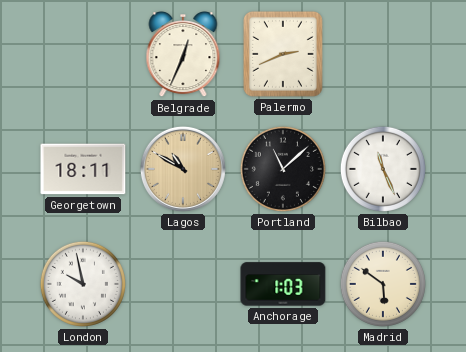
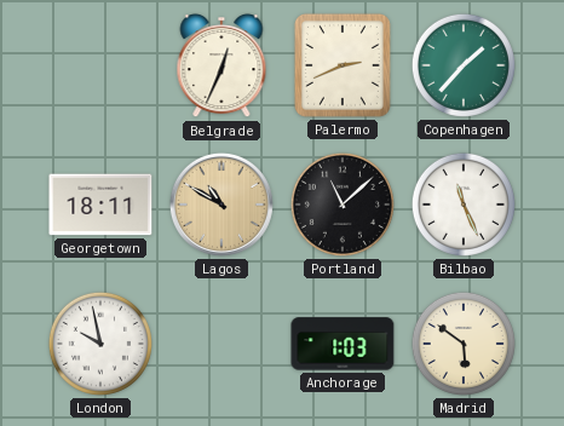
Copenhagen: none -> 1:37
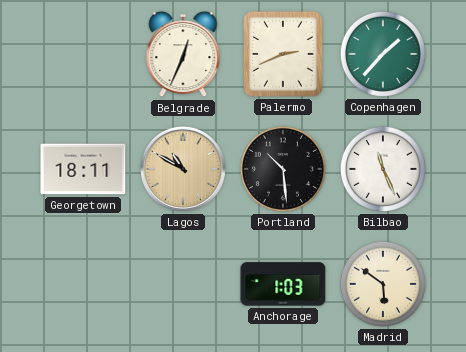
Portland: 11:08 -> 10:29
London: 9:58 -> none
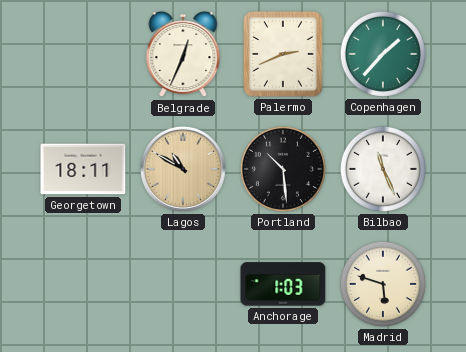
Madrid: 5:51 -> 5:48
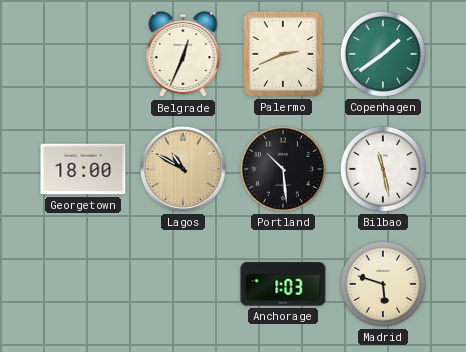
Copenhagen: 1:37 -> 1:39
Georgetown: 18:11 -> 18:00
Bilbao: 11:26 -> 11:28
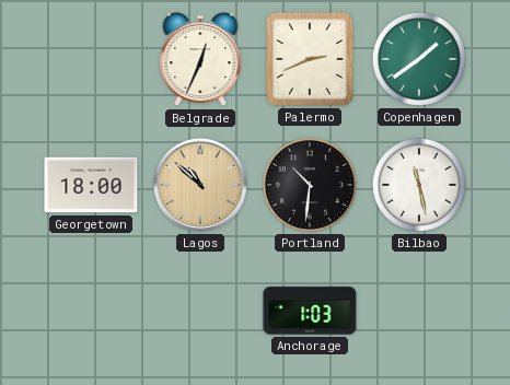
Lagos: 10:50 -> 10:52
Portland: 10:29 -> 10:31
Madrid: 5:48 -> none
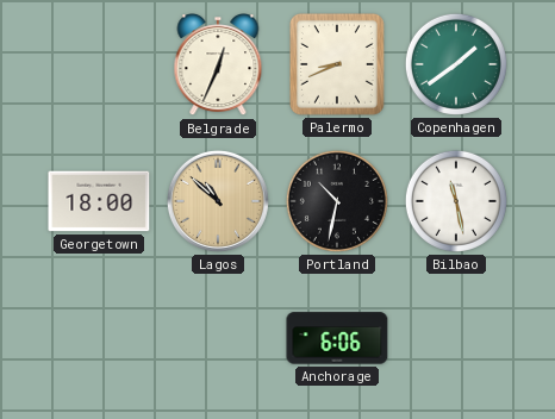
Palermo: 2:41 -> 8:41
Portland: 10:31 -> 10:32
Anchorage: 1:03 -> 6:06
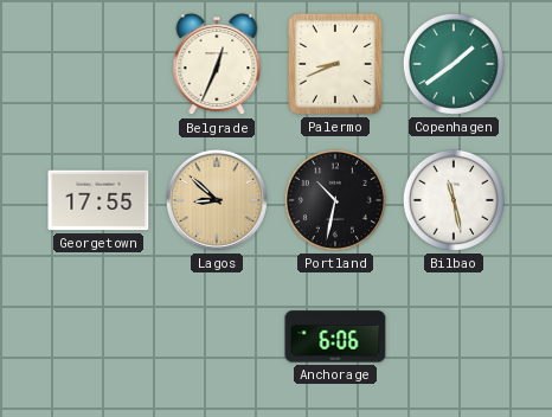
Georgetown: 18:00 -> 17:55
Lagos: 10:52 -> 8:52
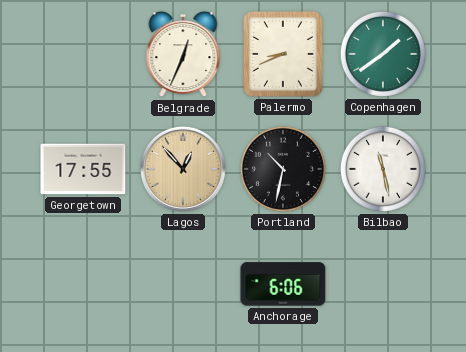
Lagos: 8:52 -> 12:53
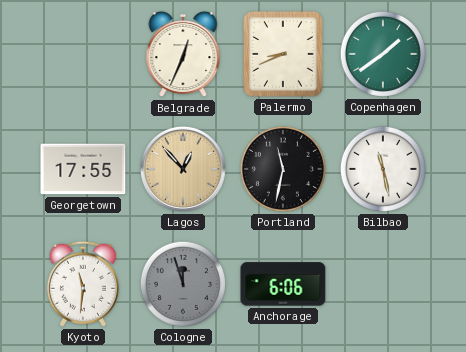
Portland: 10:32 -> 11:32
Kyoto: none -> 11:31
Cologne: none -> 11:57
